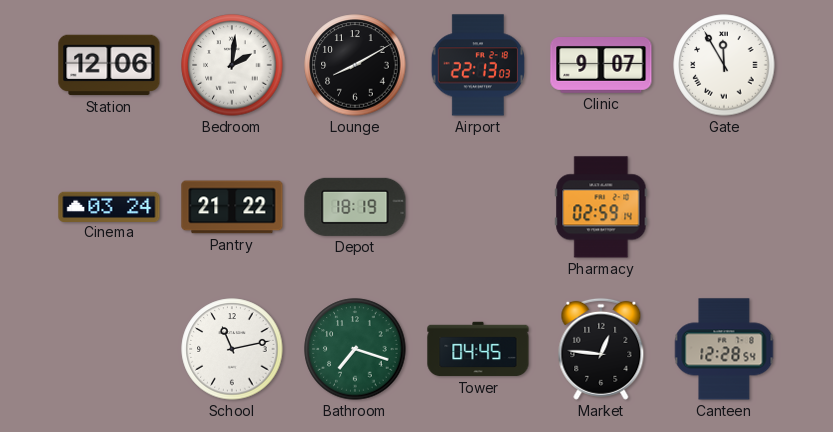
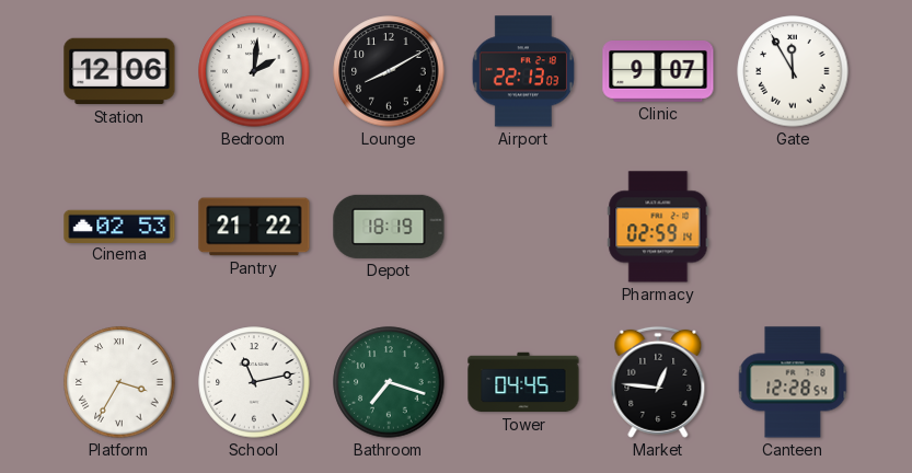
Cinema: 03:24 -> 02:53
Platform: none -> 3:35
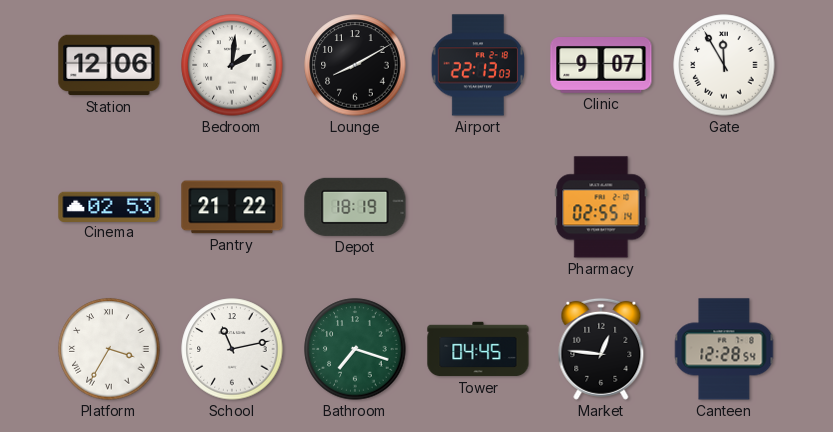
Pharmacy: 02:59 -> 02:55
